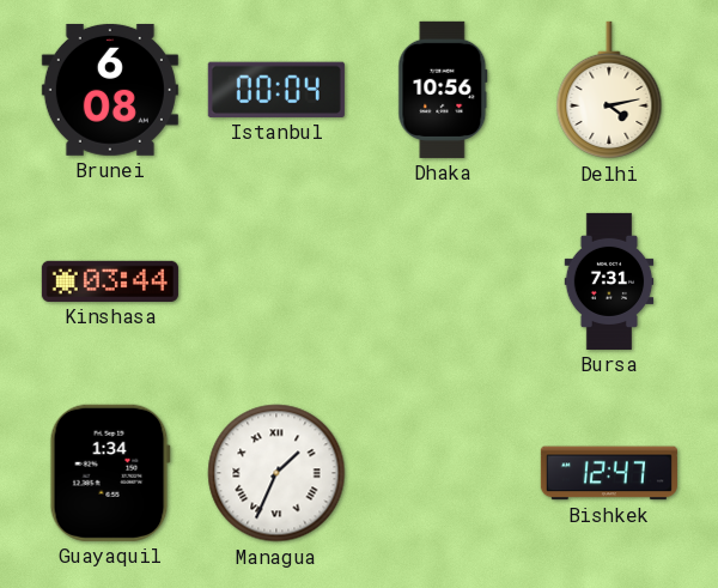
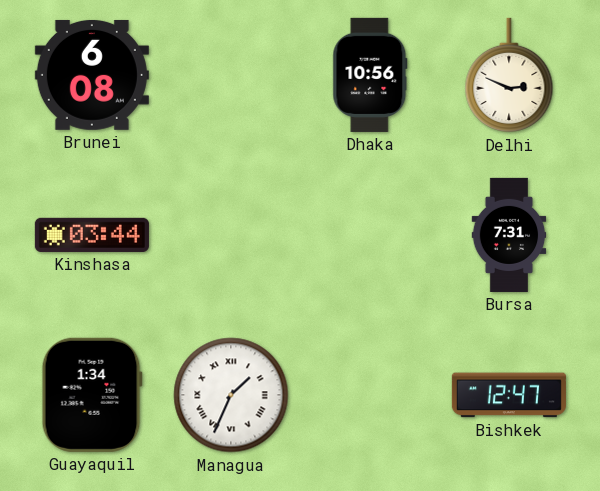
Istanbul: 00:04 -> none
Delhi: 4:13 -> 2:49
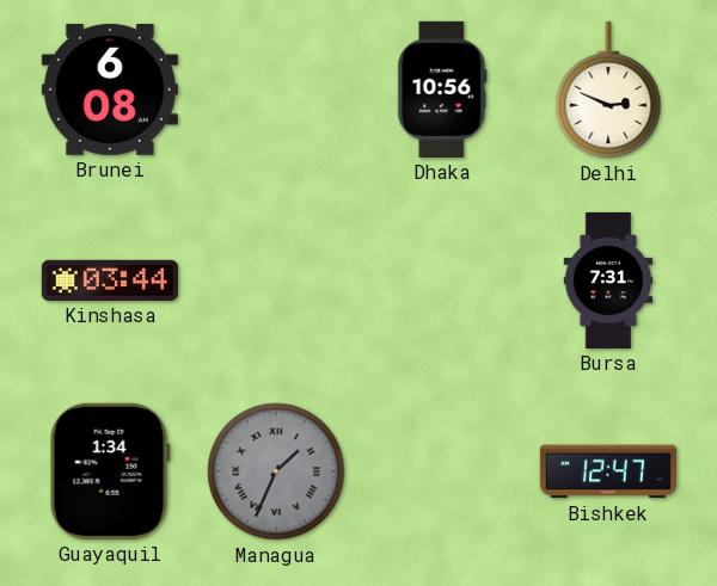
Managua dial: white -> grey
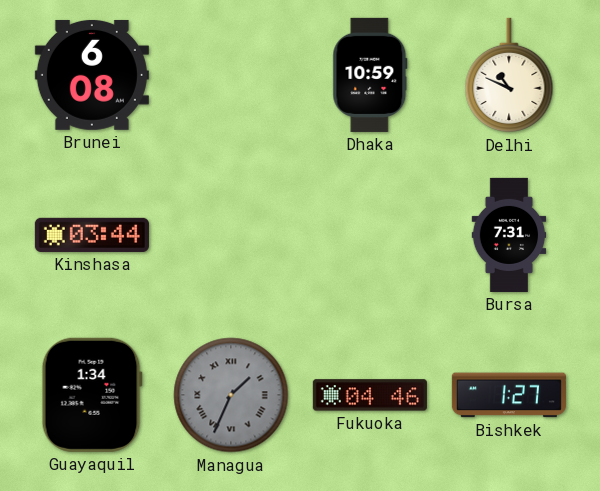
Dhaka: 10:56 -> 10:59
Delhi: 2:49 -> 10:49
Fukuoka: none -> 04:46
Bishkek: 12:47 -> 1:27
